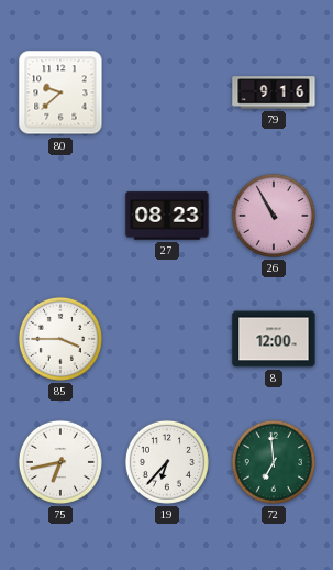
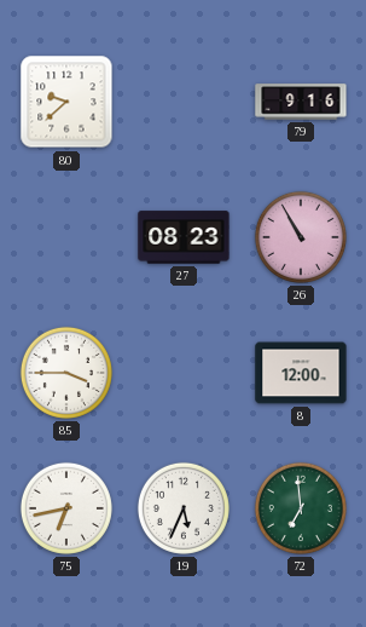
19: 6:37 -> 5:34
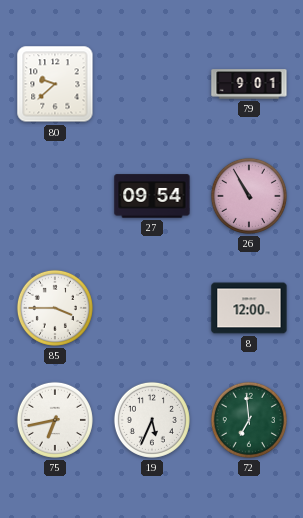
79: 9:16 -> 9:01
27: 08:23 -> 09:54
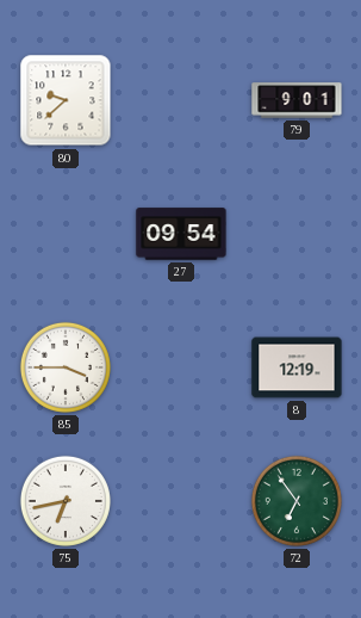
26: 10:55 -> none
8: 12:00 -> 12:19
19: 5:34 -> none
72: 6:59 -> 6:54
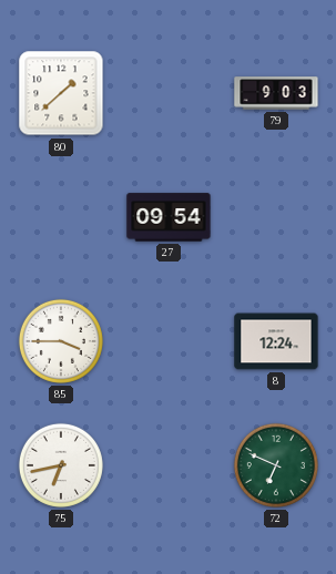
80: 9:38 -> 1:38
79: 9:01 -> 9:03
8: 12:19 -> 12:24
72: 6:54 -> 6:49
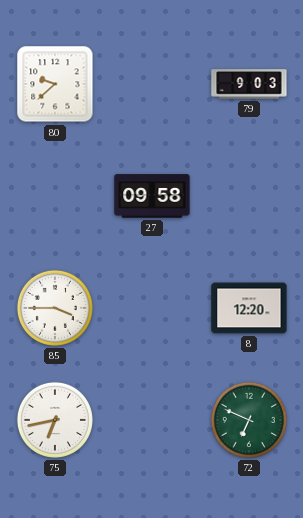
80: 1:38 -> 9:38
27: 09:54 -> 09:58
8: 12:24 -> 12:20
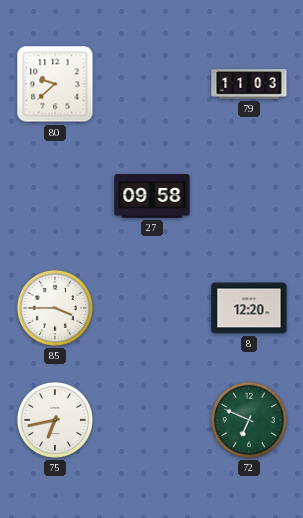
79: 9:03 -> 11:03
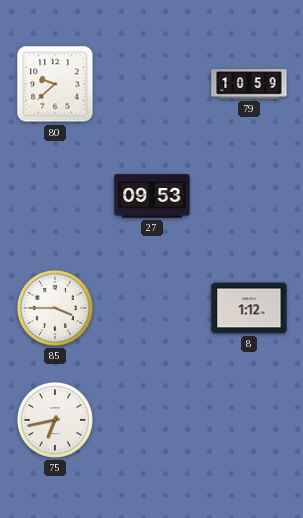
79: 11:03 -> 10:59
27: 09:58 -> 09:53
8: 12:20 -> 1:12
72: 6:49 -> none
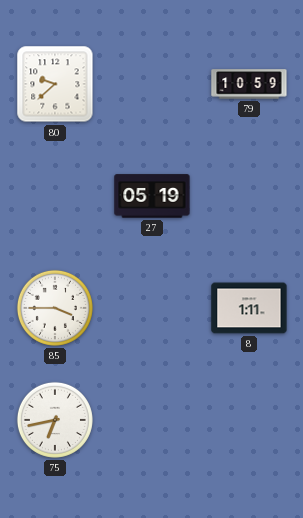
27: 09:53 -> 05:19
8: 1:12 -> 1:11
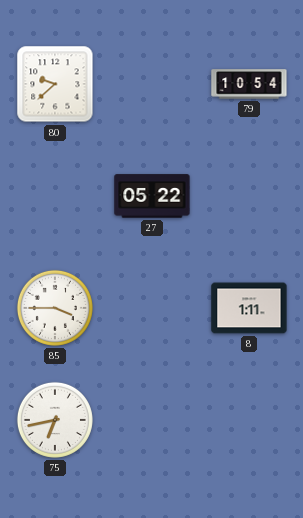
79: 10:59 -> 10:54
27: 05:19 -> 05:22
